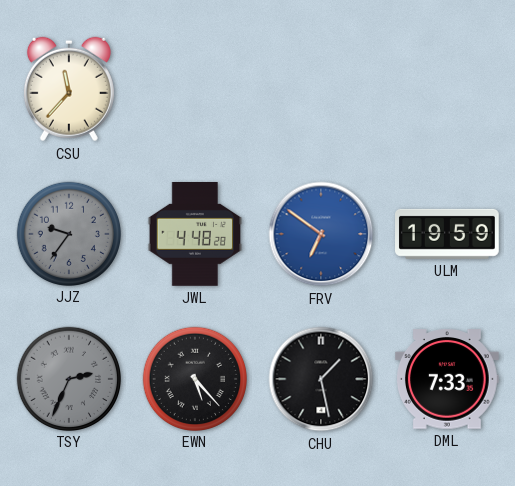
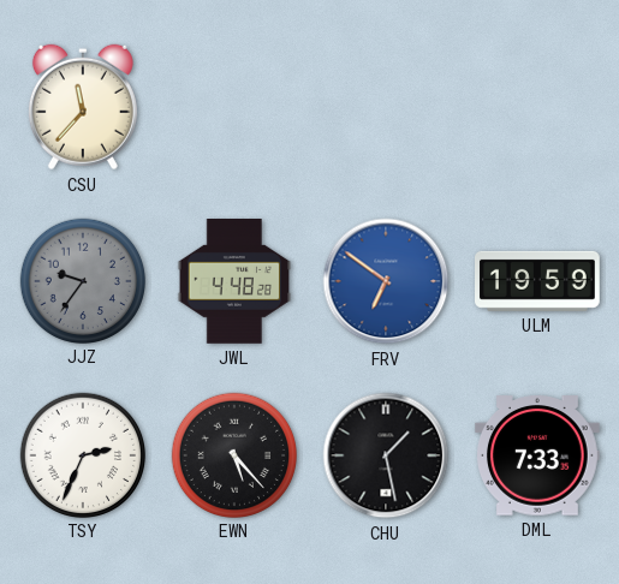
TSY dial: grey -> white
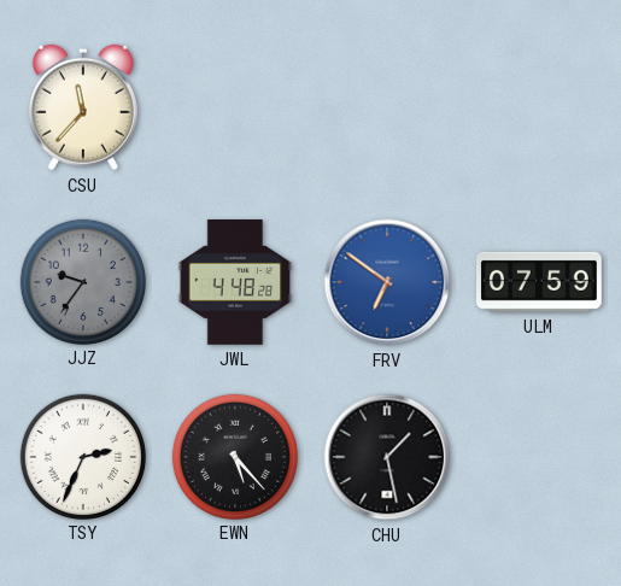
ULM: 19:59 -> 07:59
DML: 7:33 -> none
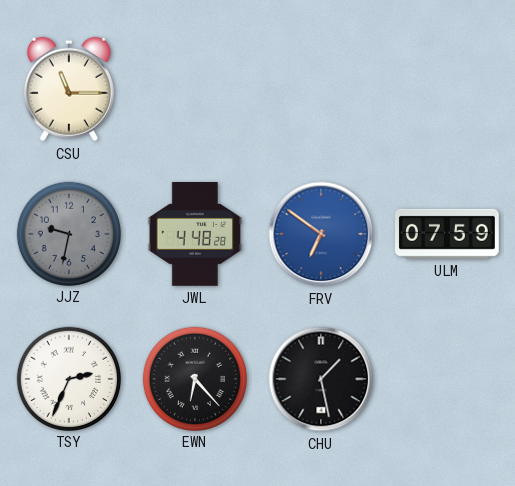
CSU: 11:37 -> 11:15
JJZ: 9:36 -> 9:32
EWN: 5:23 -> 6:23
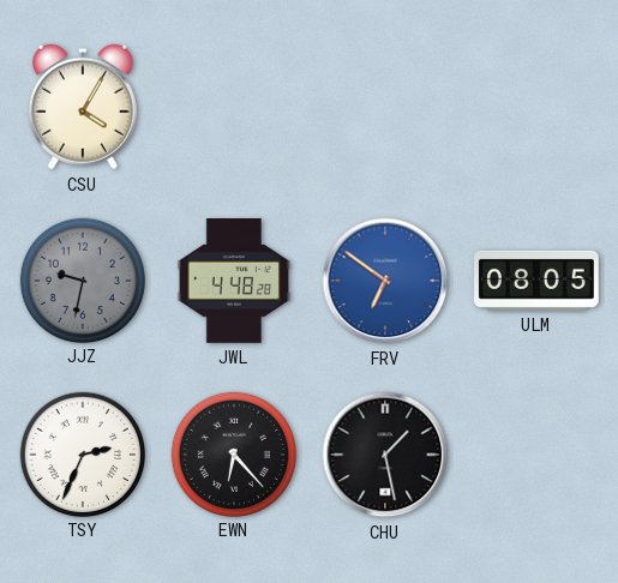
CSU: 11:15 -> 4:05
ULM: 07:59 -> 08:05
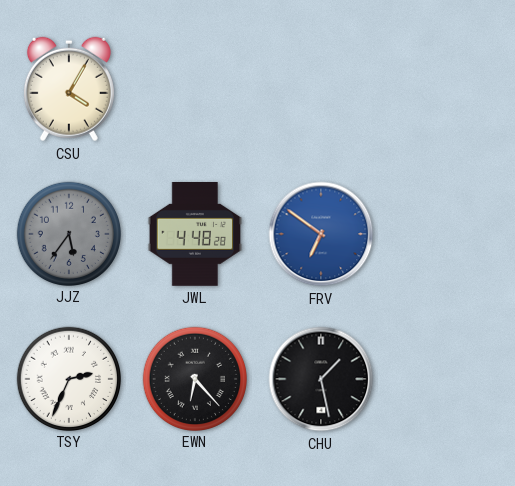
JJZ: 9:32 -> 5:36
ULM: 08:05 -> none
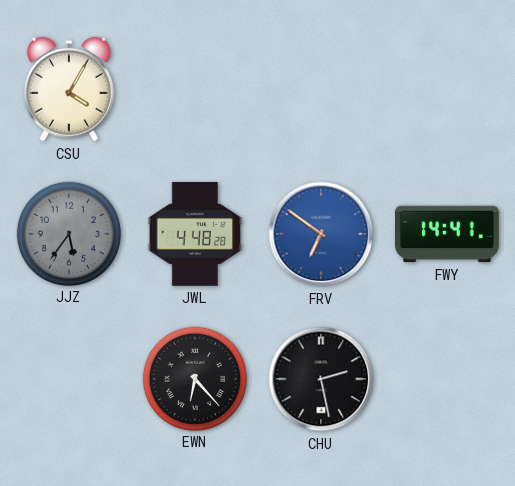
FWY: none -> 14:41
TSY: 2:34 -> none
CHU: 1:28 -> 2:28
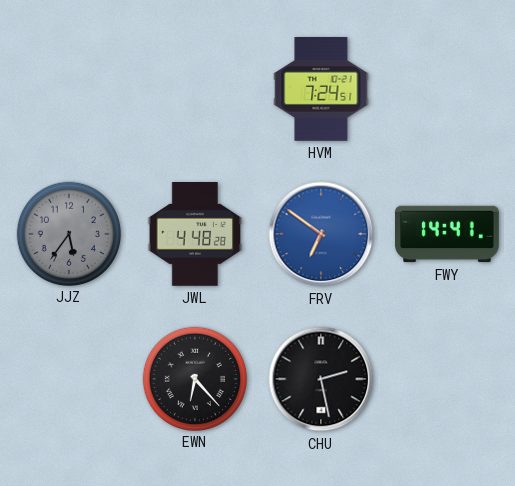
CSU: 4:05 -> none
HVM: none -> 7:24
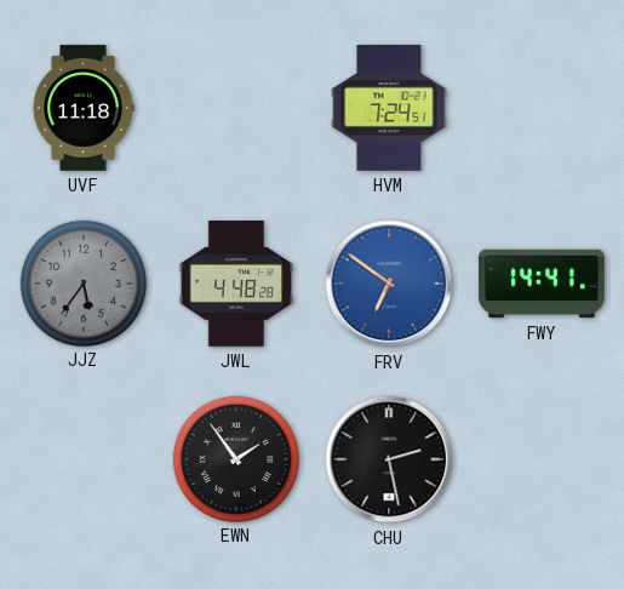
UVF: none -> 11:18
EWN: 6:23 -> 1:54
